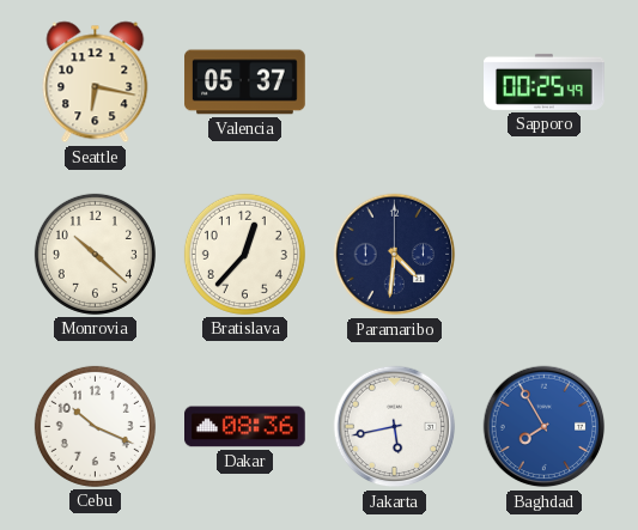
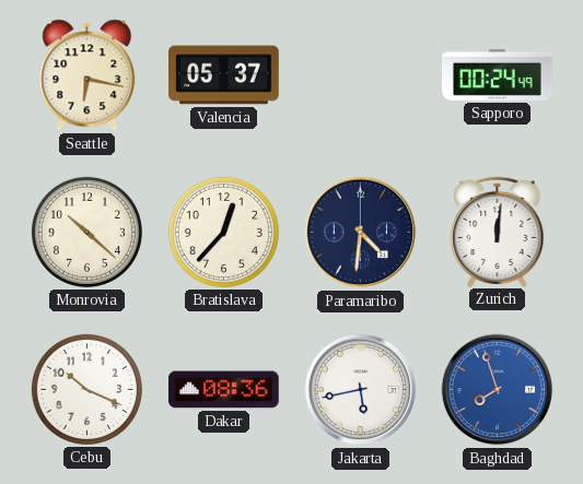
Sapporo: 00:25 -> 00:24
Zurich: none -> 12:01
Baghdad: 7:55 -> 7:57
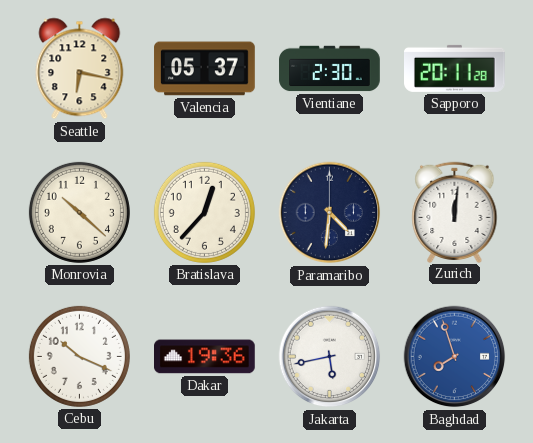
Vientiane: none -> 2:30
Sapporo: 00:24 -> 20:11
Dakar: 08:36 -> 19:36
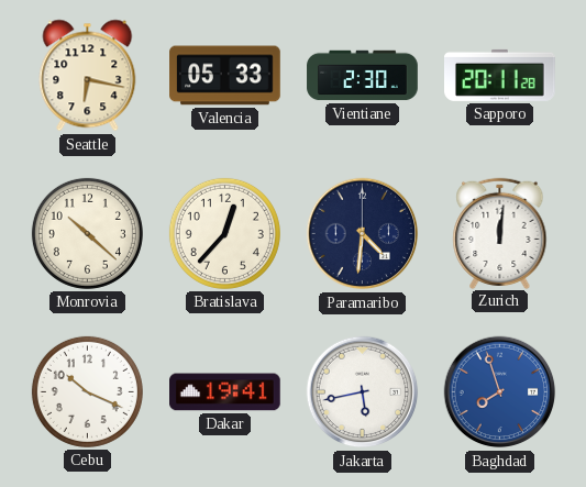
Valencia: 05:37 -> 05:33
Dakar: 19:36 -> 19:41
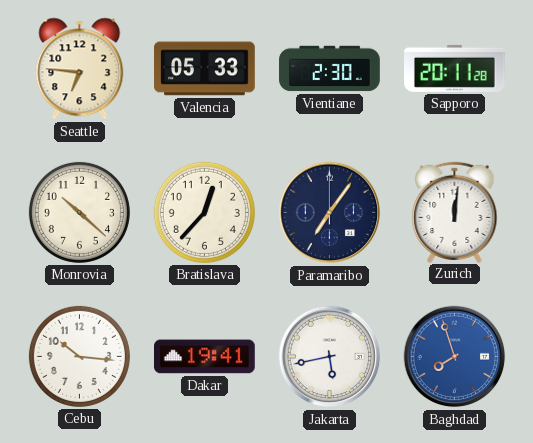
Seattle: 6:17 -> 6:46
Paramaribo: 4:31 -> 7:06
Cebu: 10:19 -> 10:16
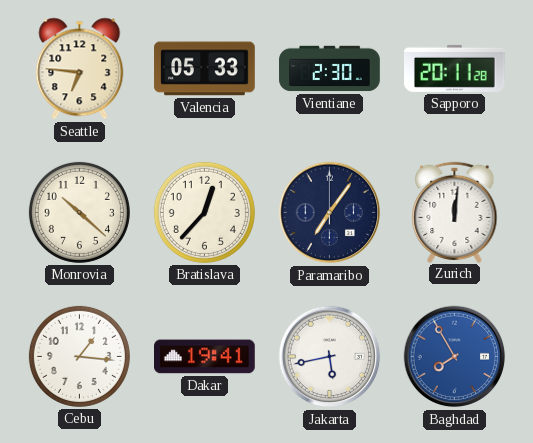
Cebu: 10:16 -> 1:16
Baghdad: 7:57 -> 7:55
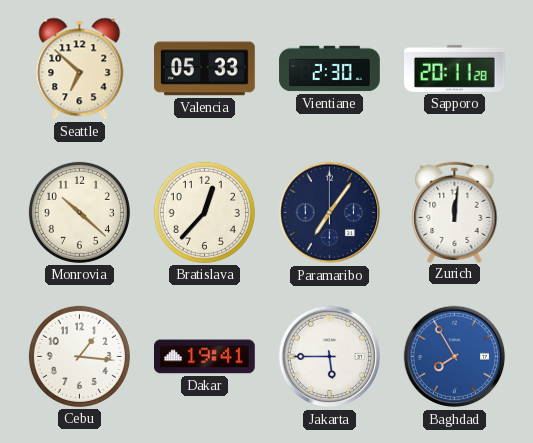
Seattle: 6:46 -> 6:52
Jakarta: 5:43 -> 5:45
